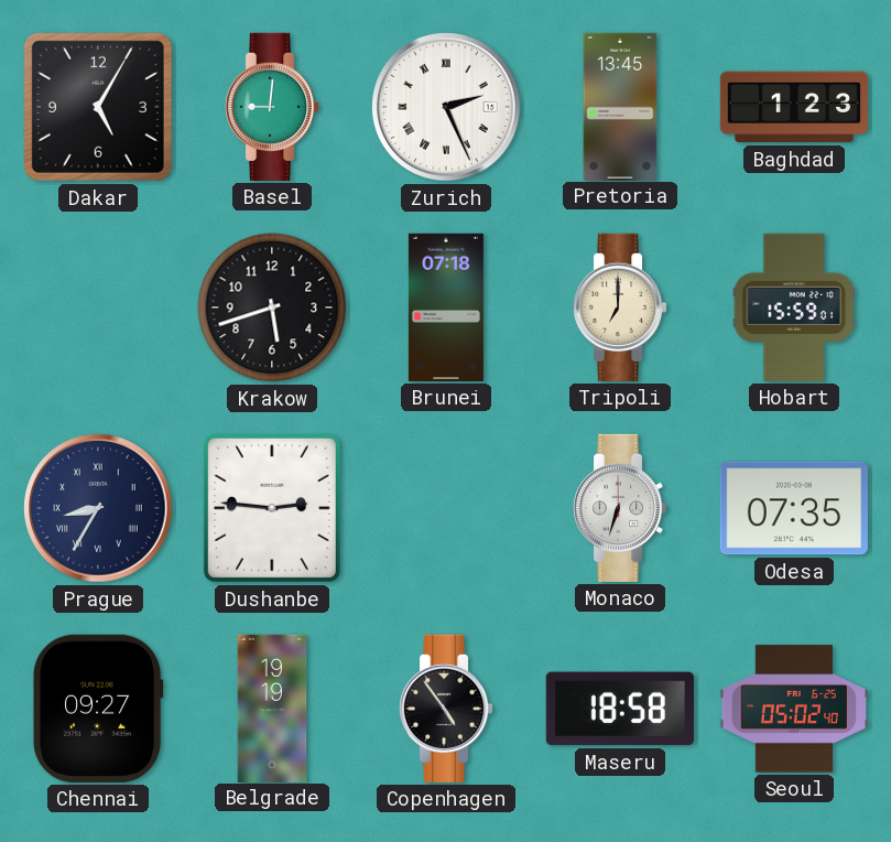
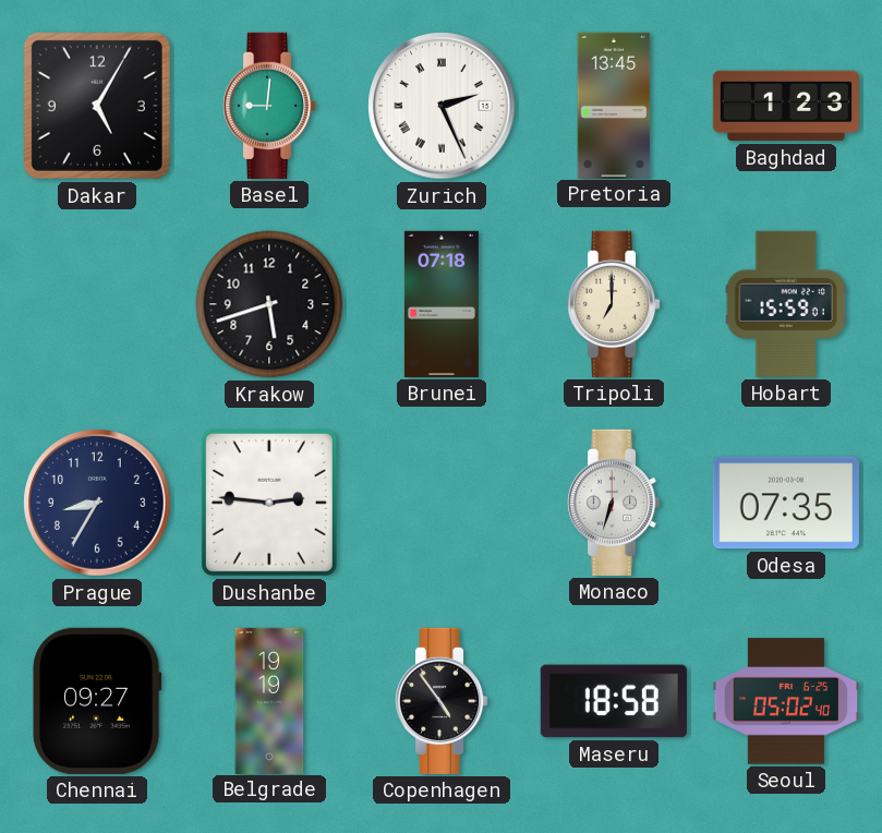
Prague numerals: Roman -> Arabic
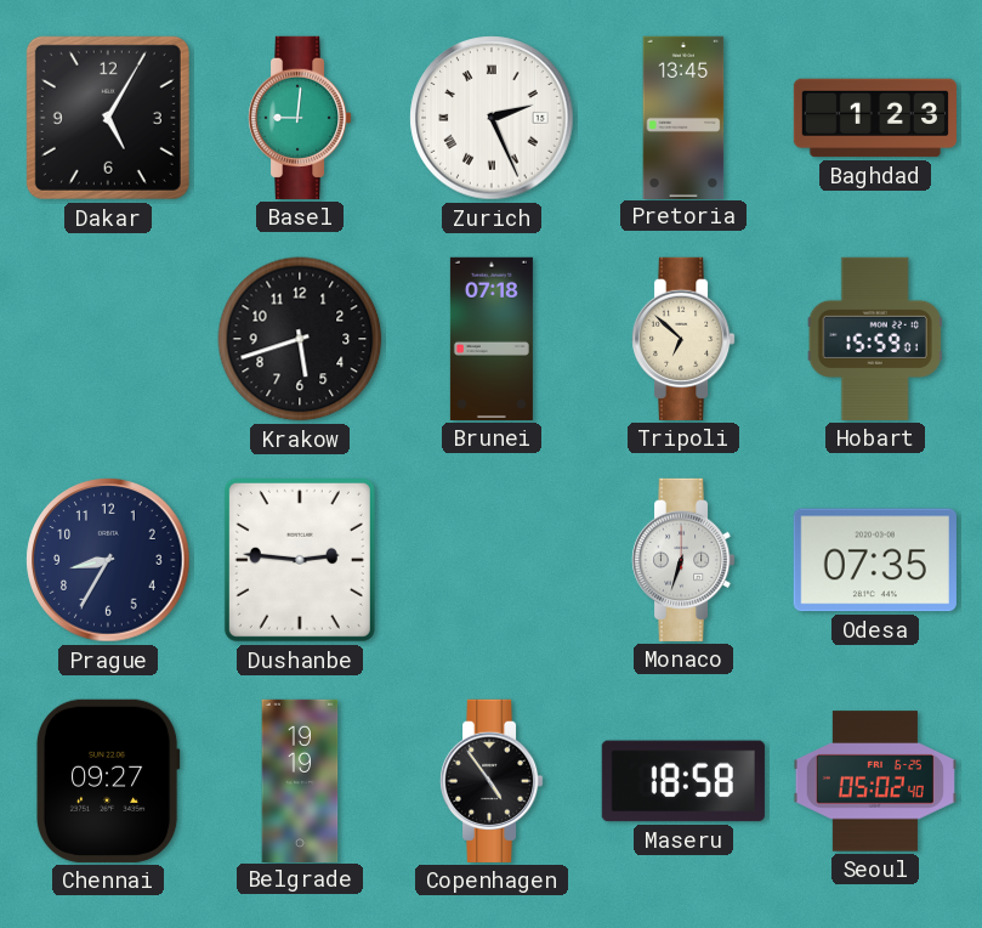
Tripoli: 7:00 -> 6:52
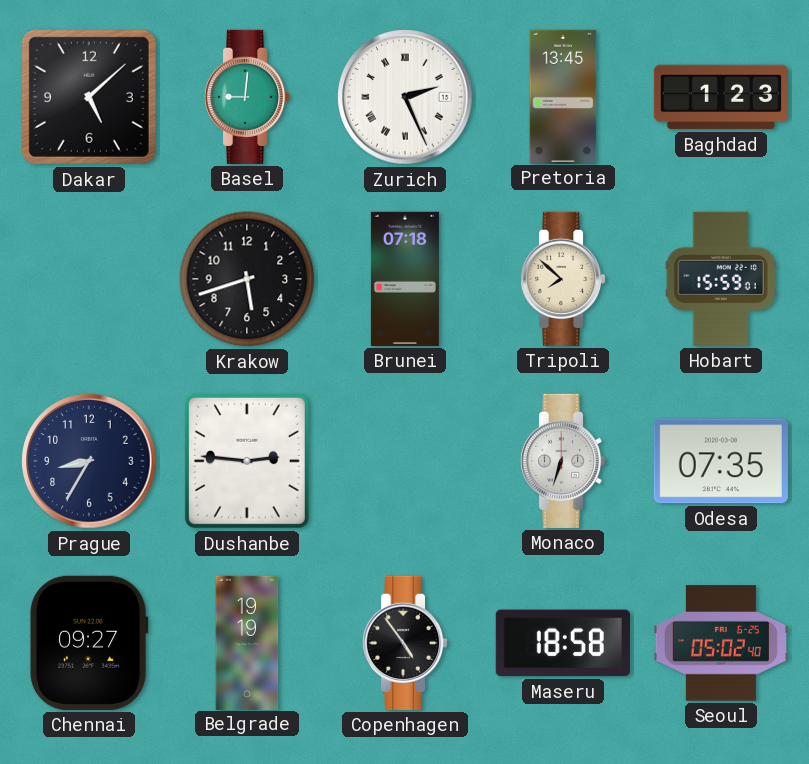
Dakar: 5:05 -> 5:08
Tripoli: 6:52 -> 7:52
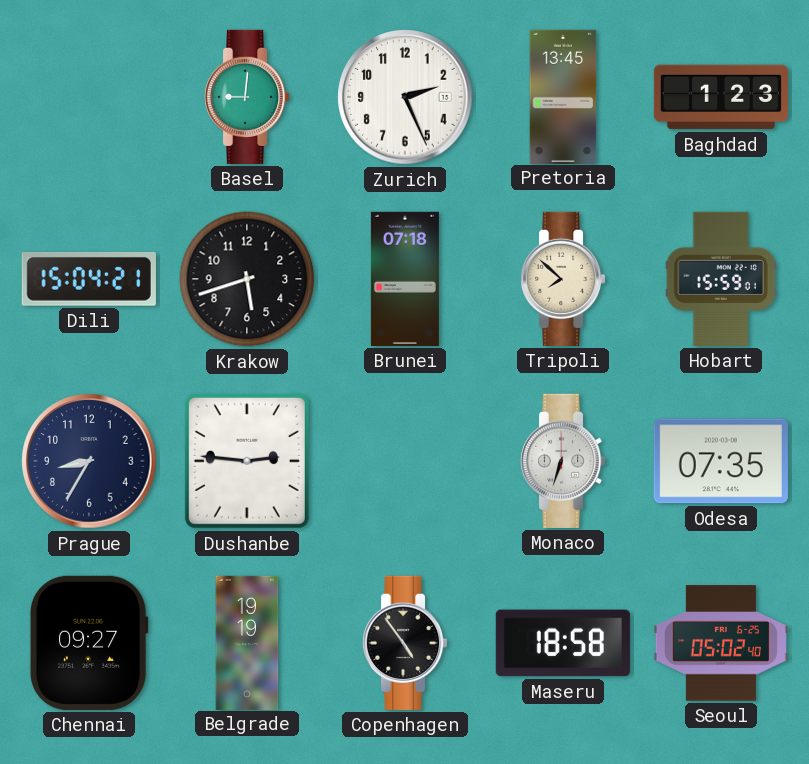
Dakar: 5:08 -> none
Zurich numerals: Roman -> Arabic
Dili: none -> 15:04
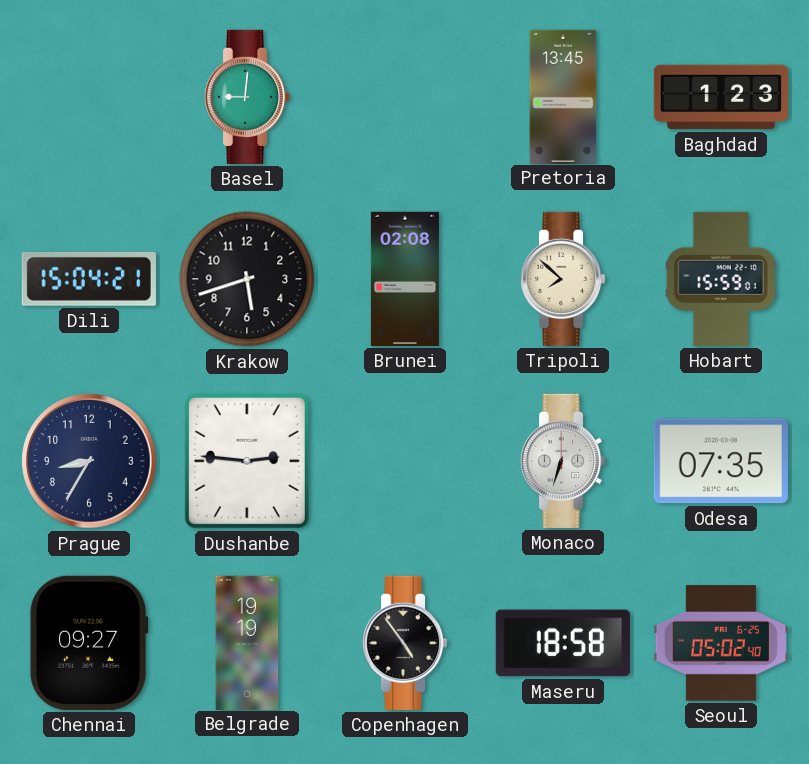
Zurich: 2:26 -> none
Brunei: 07:18 -> 02:08
